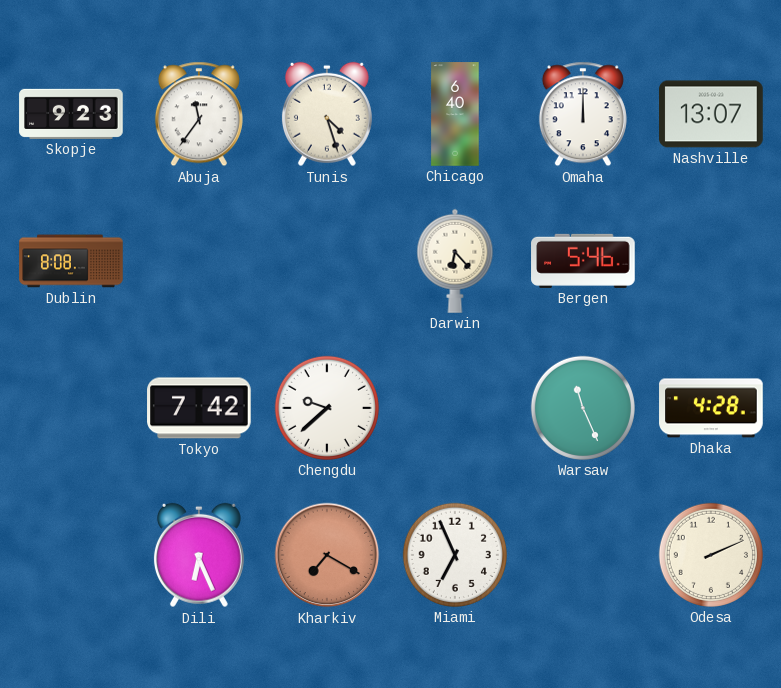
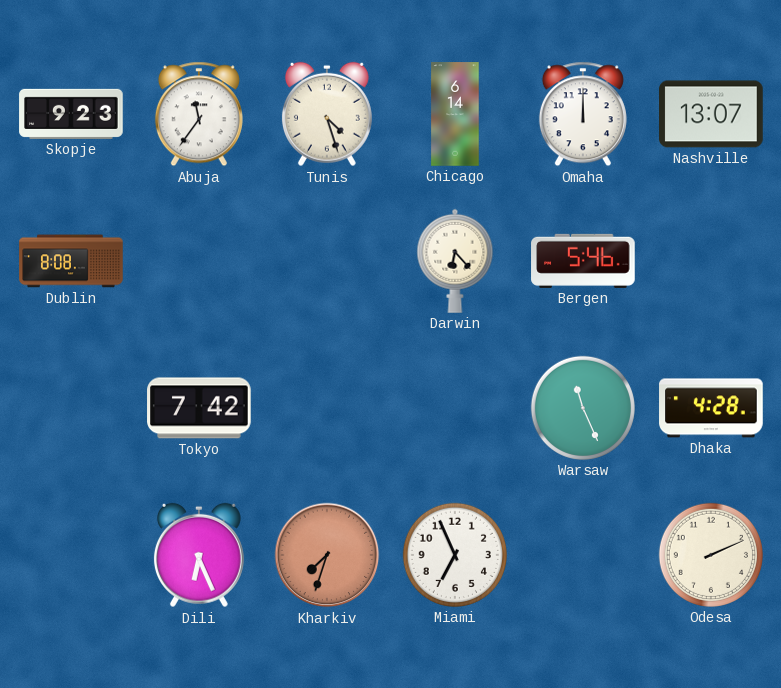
Chicago: 6:40 -> 6:14
Chengdu: 9:38 -> none
Kharkiv: 7:20 -> 7:33
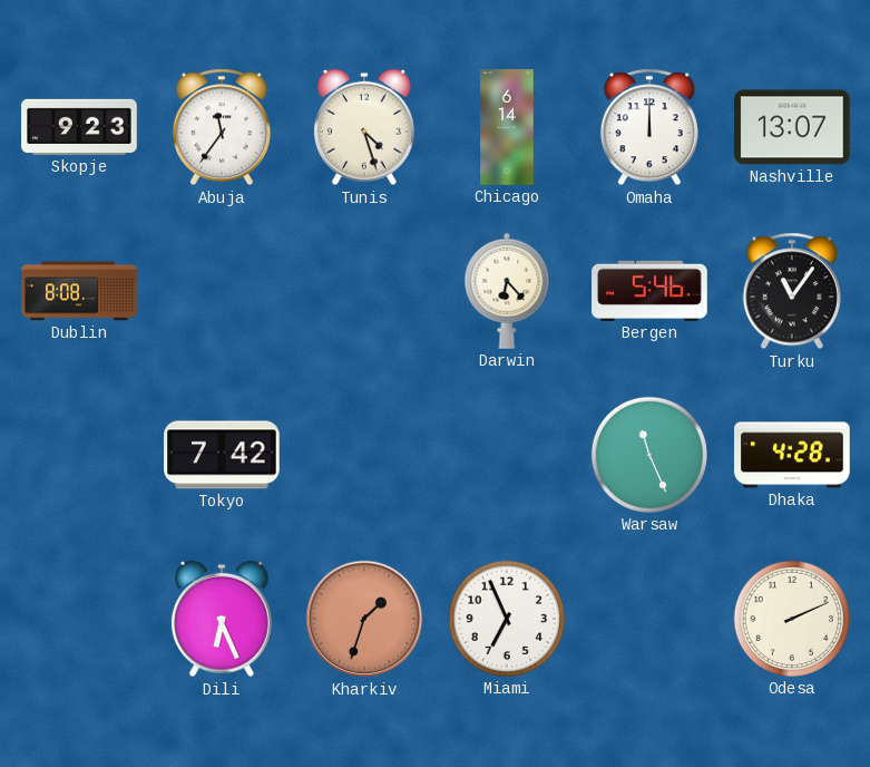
Turku: none -> 11:06
Kharkiv: 7:33 -> 1:33
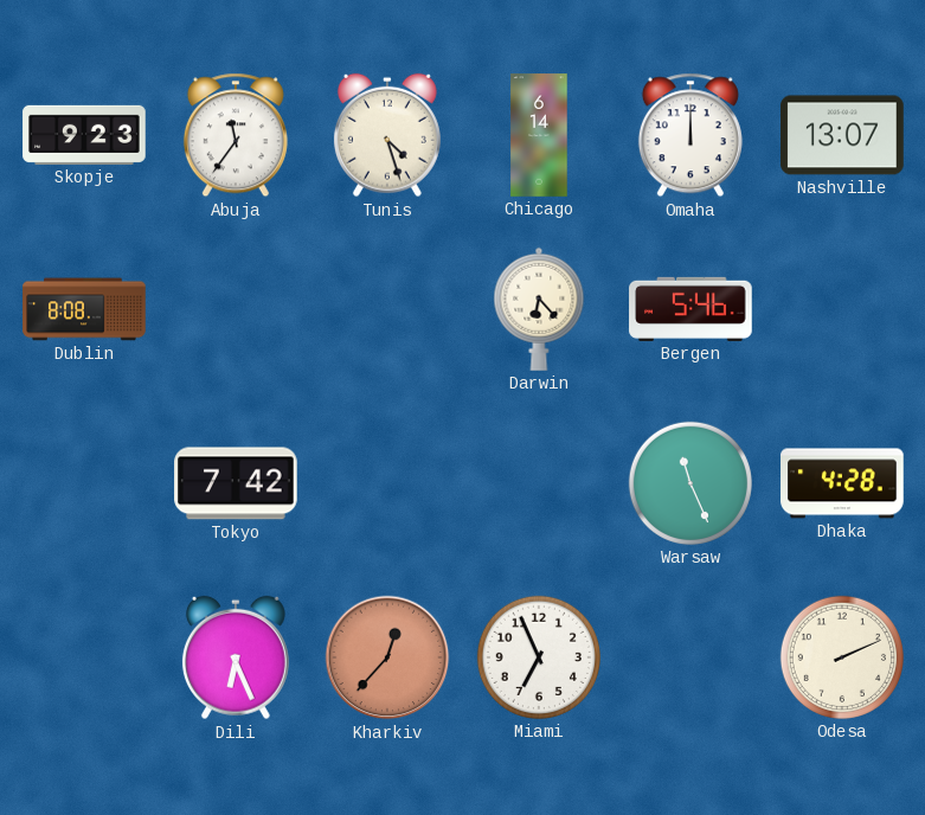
Turku: 11:06 -> none
Kharkiv: 1:33 -> 12:37
